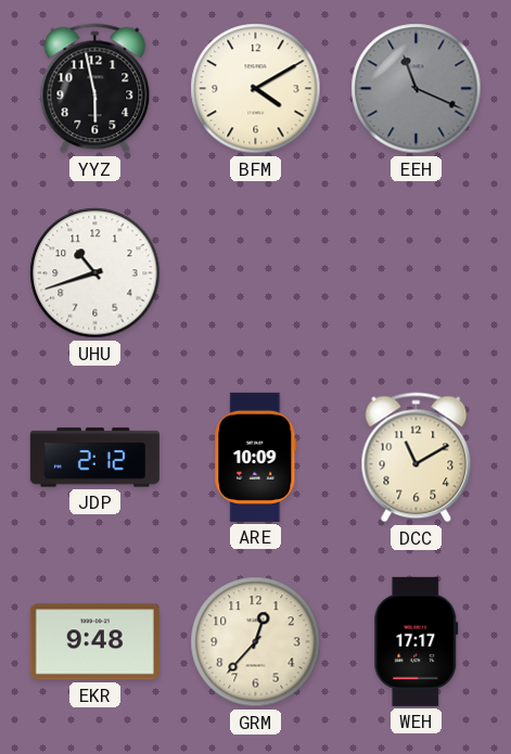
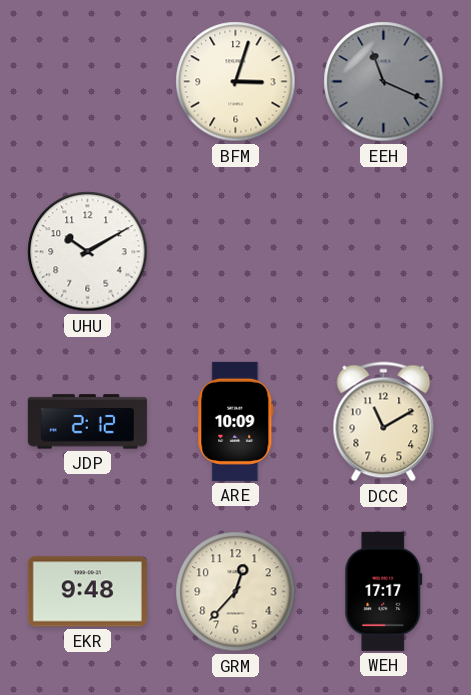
YYZ: 5:58 -> none
BFM: 4:10 -> 3:03
UHU: 10:42 -> 10:10
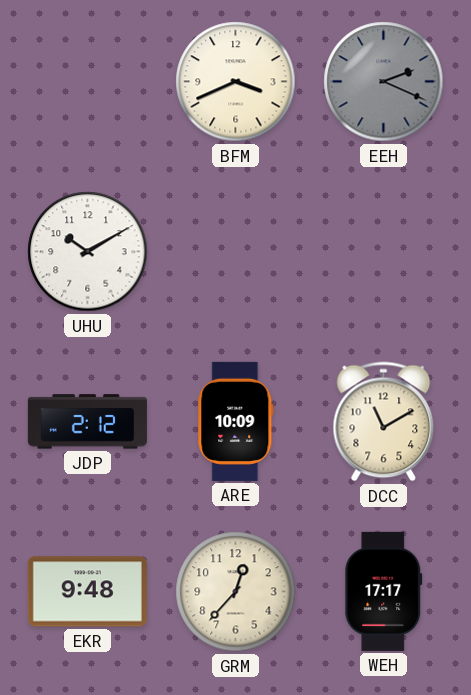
BFM: 3:03 -> 3:41
EEH: 11:19 -> 2:19
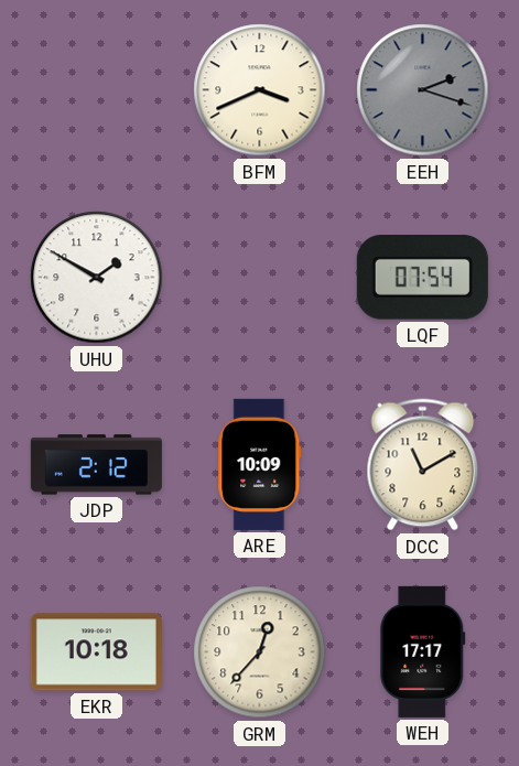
EEH: 2:19 -> 2:18
UHU: 10:10 -> 1:50
LQF: none -> 07:54
EKR: 9:48 -> 10:18
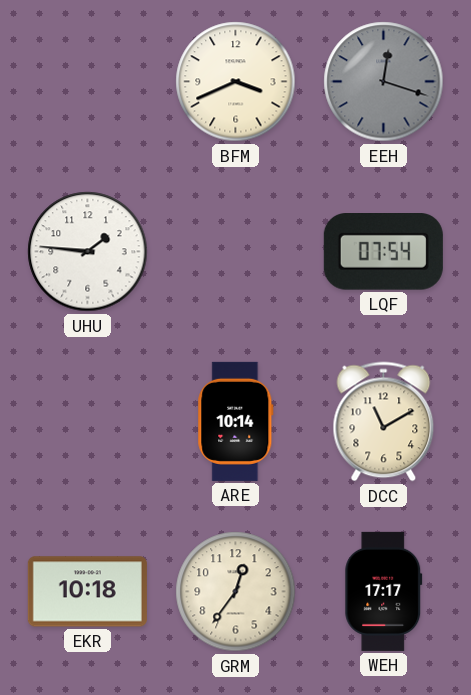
EEH: 2:18 -> 12:18
UHU: 1:50 -> 1:46
JDP: 2:12 -> none
ARE: 10:09 -> 10:14
GRM: 12:37 -> 12:36
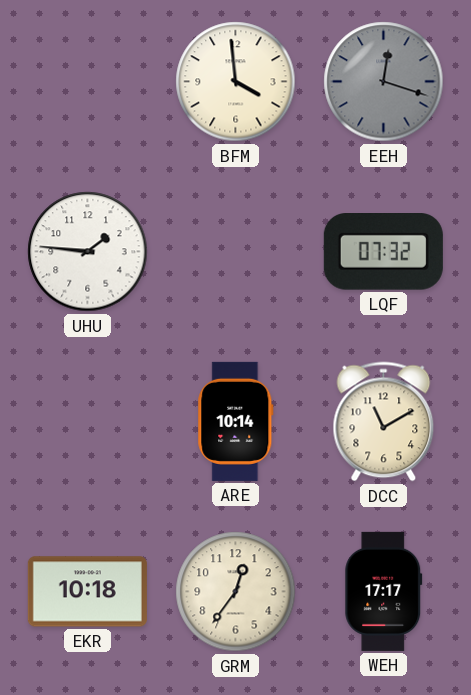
BFM: 3:41 -> 3:59
LQF: 07:54 -> 07:32
